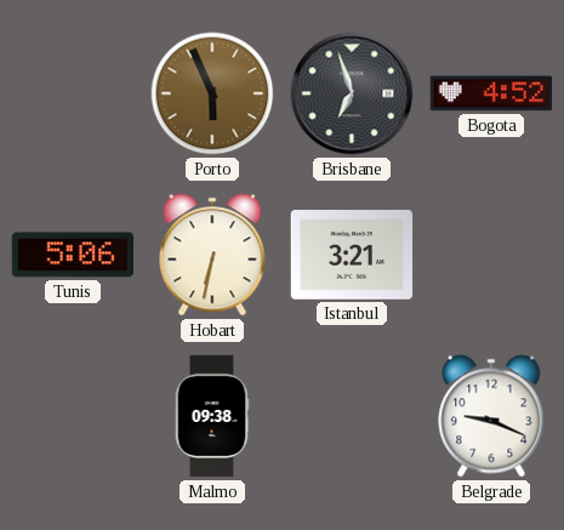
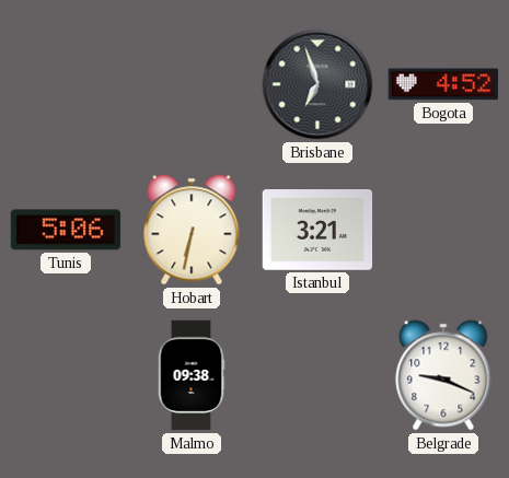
Porto: 5:56 -> none
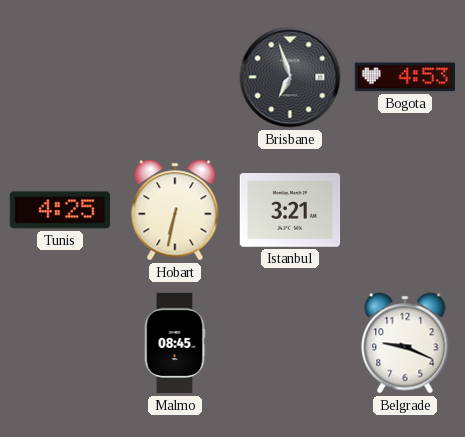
Bogota: 4:52 -> 4:53
Tunis: 5:06 -> 4:25
Malmo: 09:38 -> 08:45
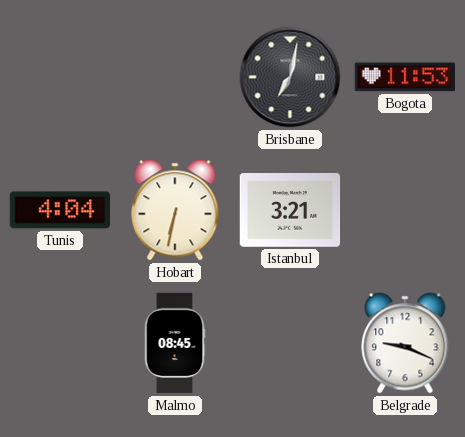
Brisbane: 6:57 -> 7:02
Bogota: 4:53 -> 11:53
Tunis: 4:25 -> 4:04
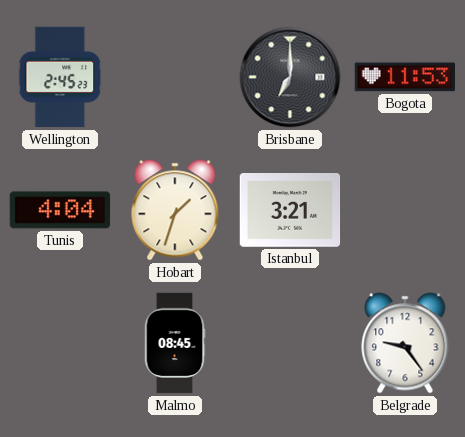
Wellington: none -> 2:45
Brisbane: 7:02 -> 7:00
Hobart: 6:32 -> 1:33
Belgrade: 9:19 -> 9:24
